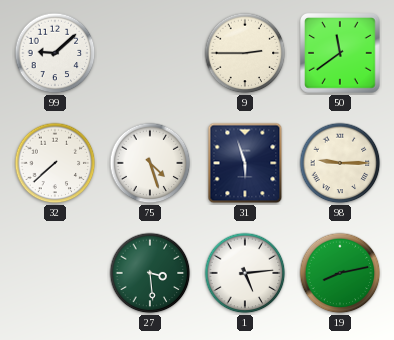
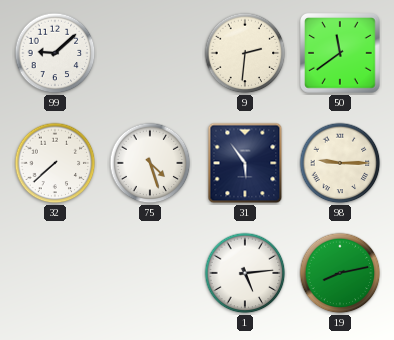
9: 2:45 -> 2:31
31: 5:57 -> 5:54
27: 3:29 -> none
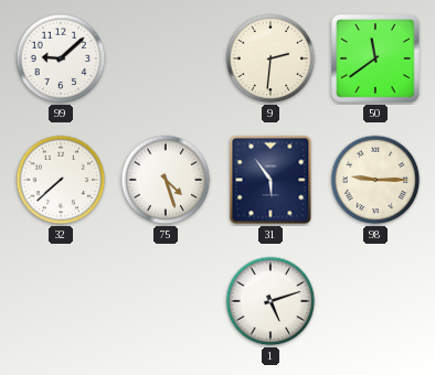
1: 5:14 -> 5:12
19: 8:13 -> none
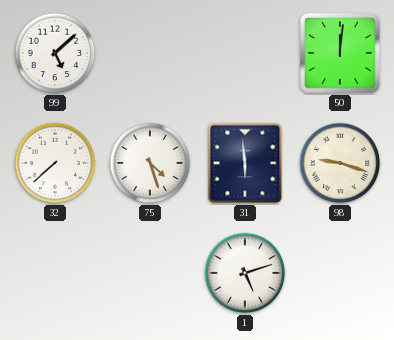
99: 9:08 -> 5:08
9: 2:31 -> none
50: 11:39 -> 12:01
31: 5:54 -> 5:59
98: 9:15 -> 9:18
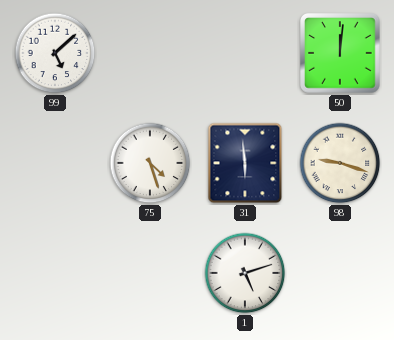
32: 7:38 -> none
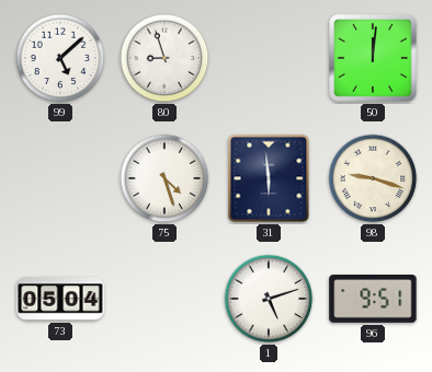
80: none -> 8:57
73: none -> 05:04
96: none -> 9:51
